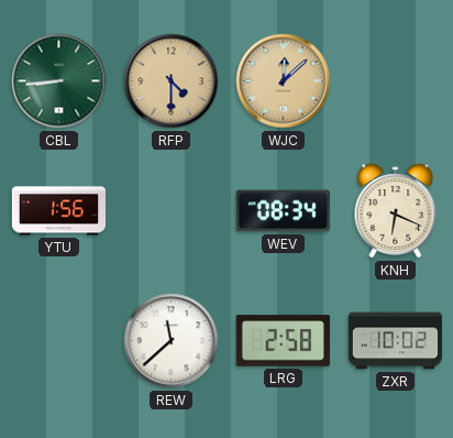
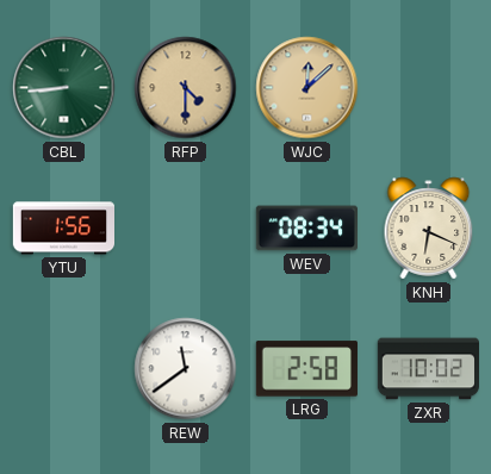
REW: 11:38 -> 11:39
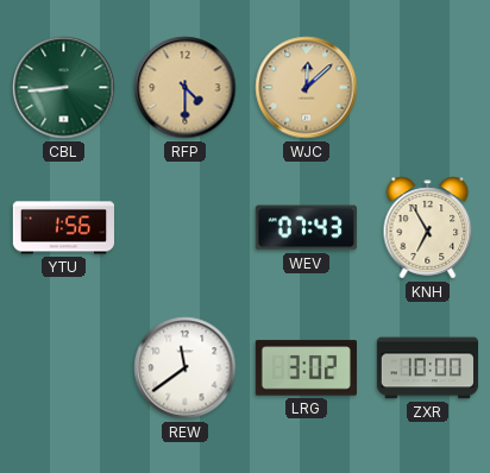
WEV: 08:34 -> 07:43
KNH: 6:19 -> 6:55
LRG: 2:58 -> 3:02
ZXR: 10:02 -> 10:00
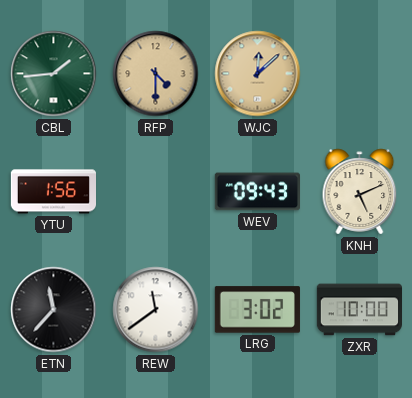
CBL: 8:44 -> 1:44
WEV: 07:43 -> 09:43
KNH: 6:55 -> 5:11
ETN: none -> 11:37
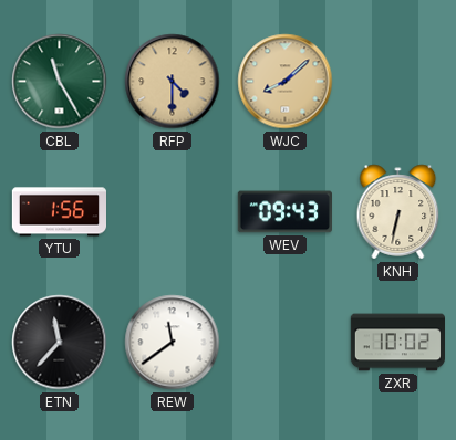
CBL: 1:44 -> 11:25
WJC: 12:08 -> 8:08
KNH: 5:11 -> 6:32
LRG: 3:02 -> none
ZXR: 10:00 -> 10:02
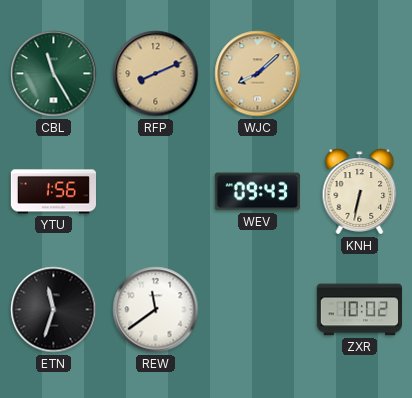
RFP: 4:30 -> 8:11
ETN: 11:37 -> 11:33
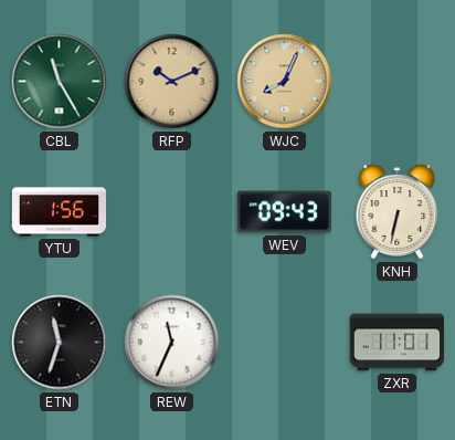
RFP: 8:11 -> 10:11
WJC: 8:08 -> 8:04
REW: 11:39 -> 11:34
ZXR: 10:02 -> 11:01
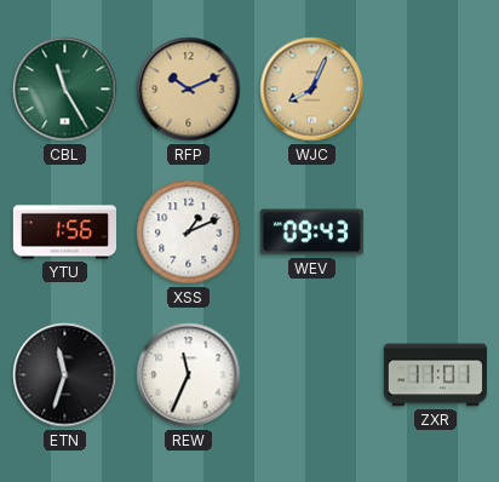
XSS: none -> 1:11
KNH: 6:32 -> none
